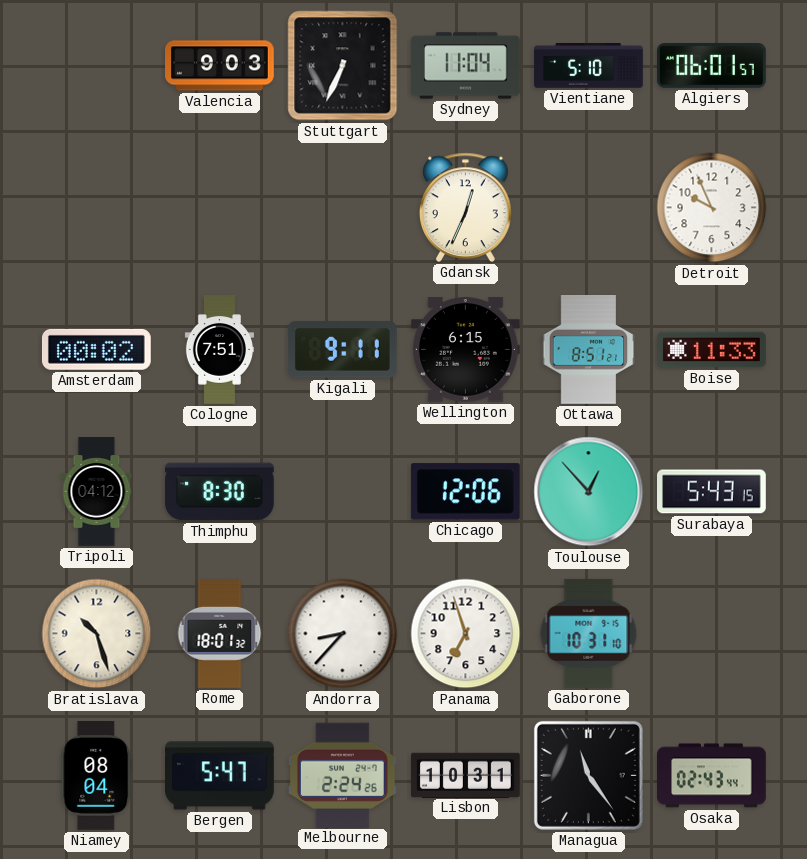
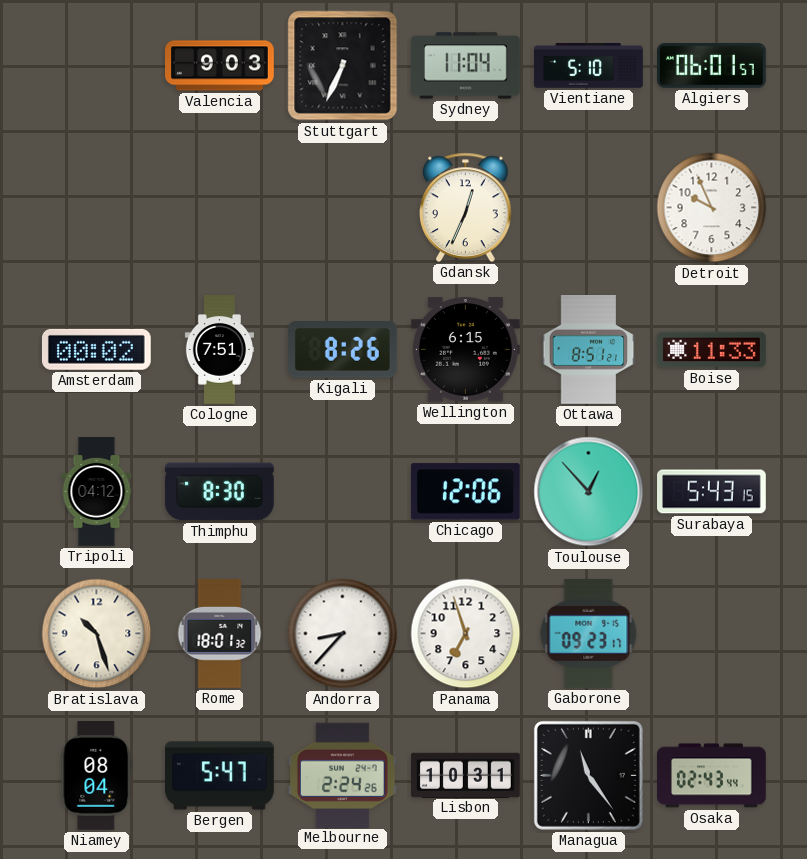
Kigali: 9:11 -> 8:26
Gaborone: 10:31 -> 09:23
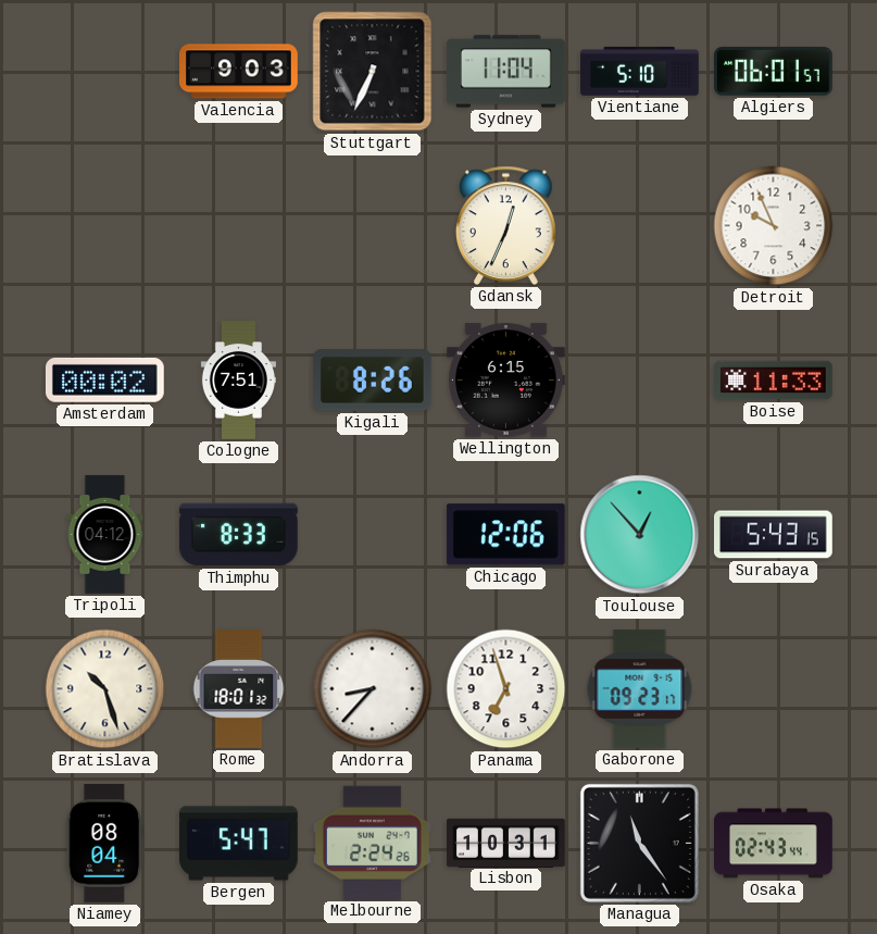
Ottawa: 8:51 -> none
Thimphu: 8:30 -> 8:33
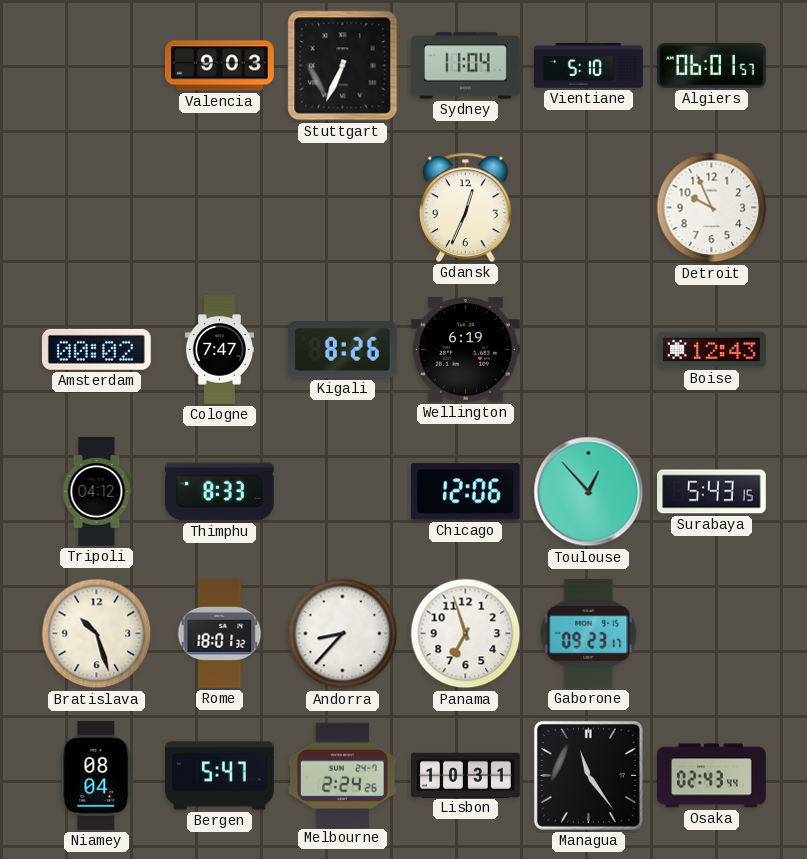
Cologne: 7:51 -> 7:47
Wellington: 6:15 -> 6:19
Boise: 11:33 -> 12:43
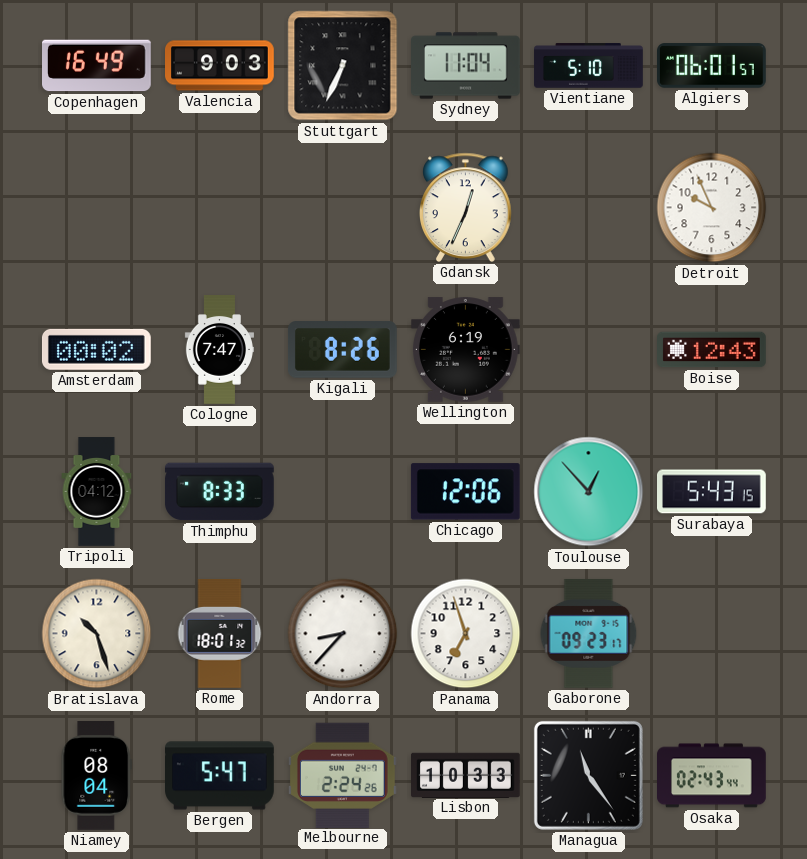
Copenhagen: none -> 16:49
Lisbon: 10:31 -> 10:33
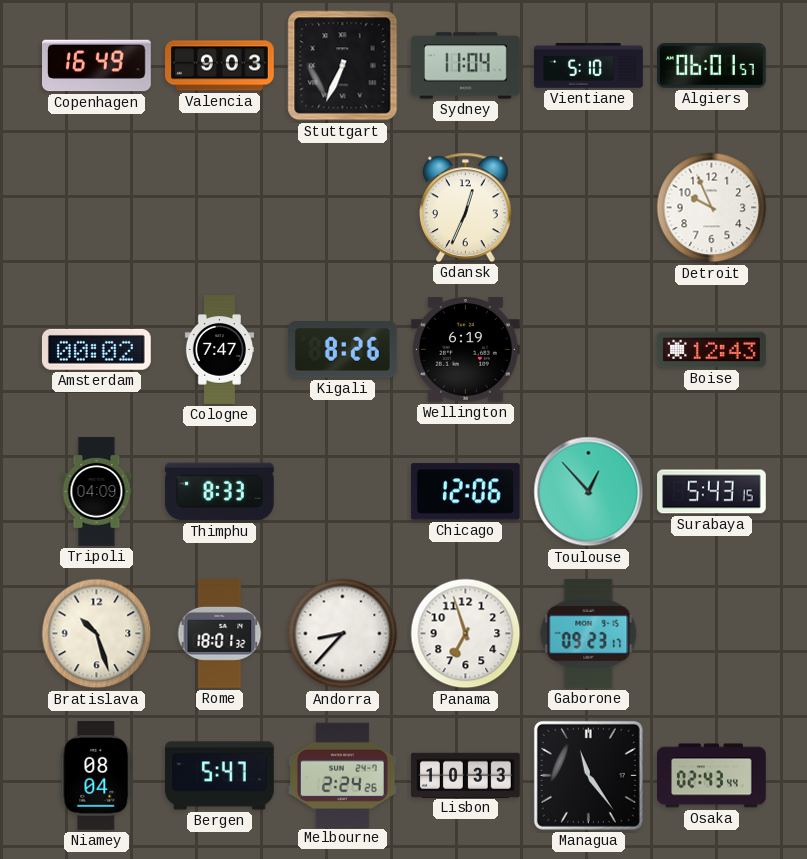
Tripoli: 04:12 -> 04:09
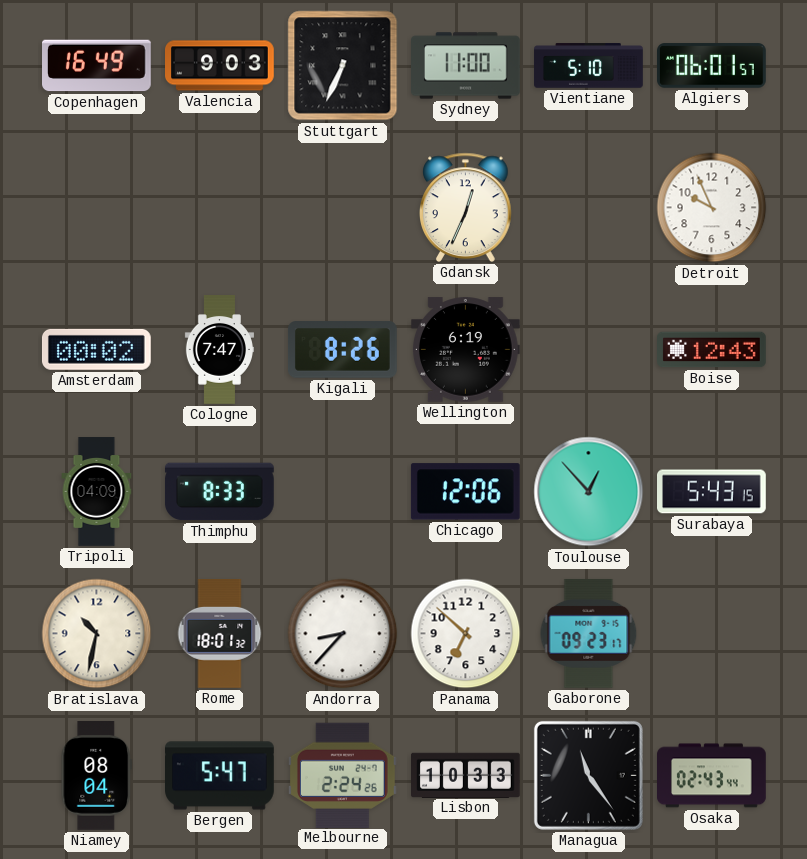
Sydney: 11:04 -> 11:00
Bratislava: 10:27 -> 10:32
Panama: 6:57 -> 6:52
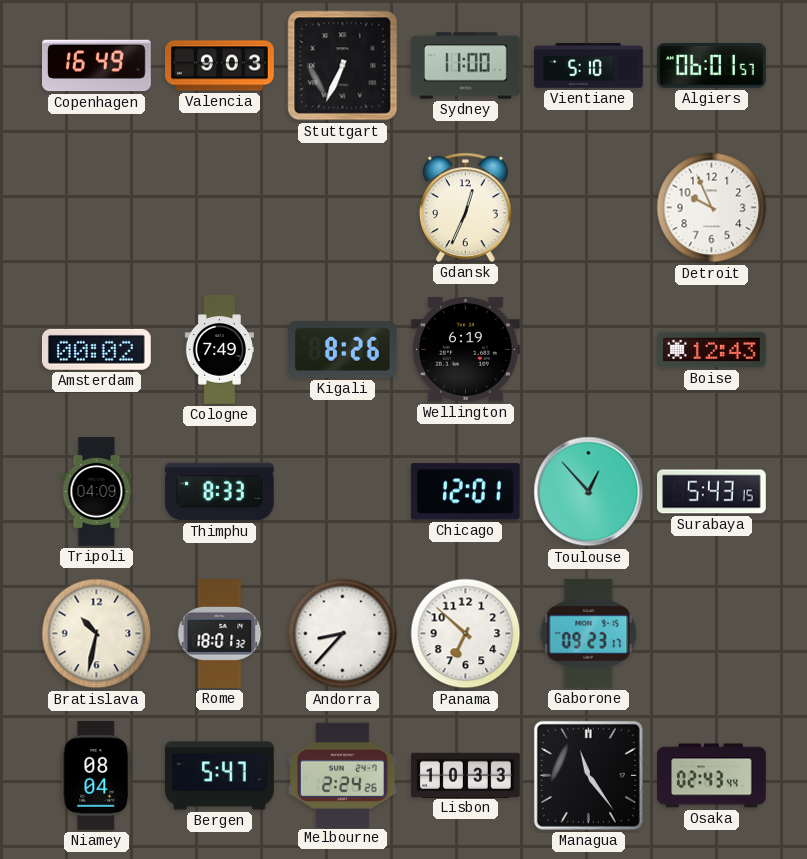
Cologne: 7:47 -> 7:49
Chicago: 12:06 -> 12:01
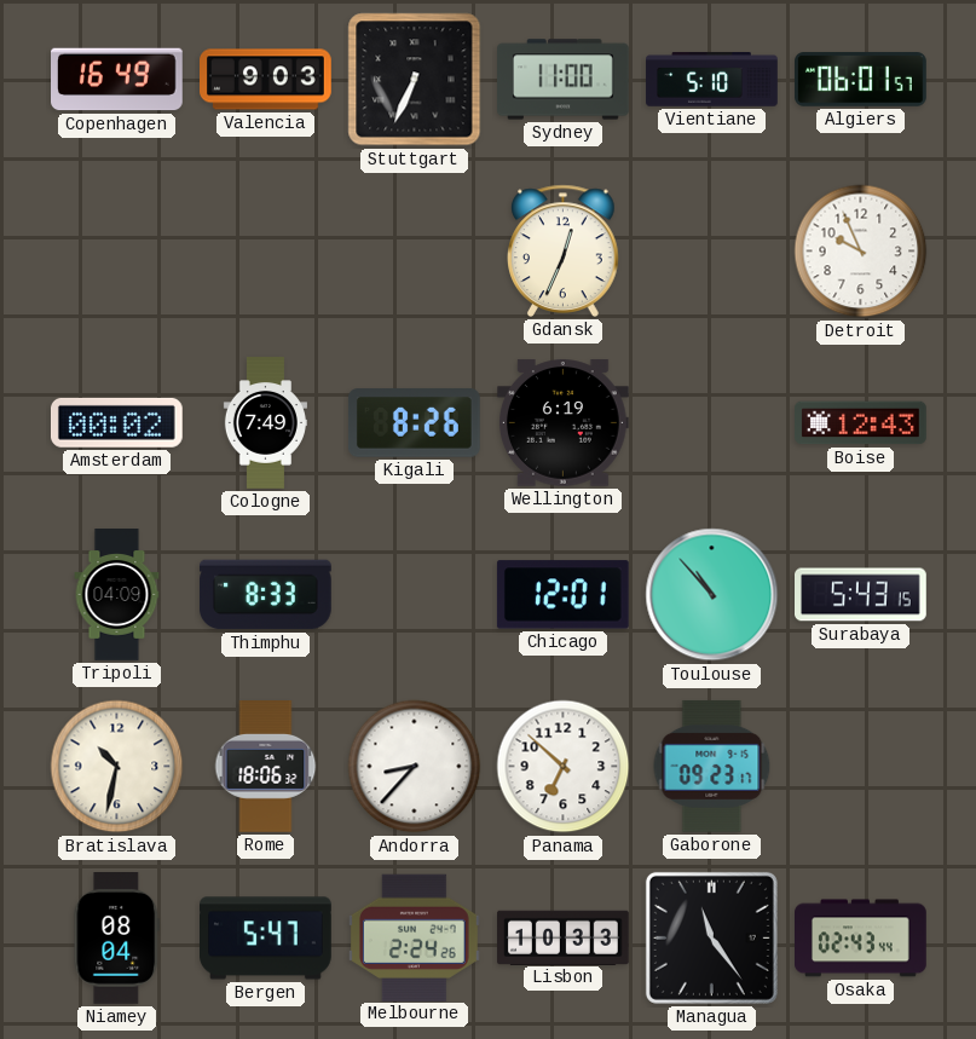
Toulouse: 12:53 -> 10:53
Rome: 18:01 -> 18:06
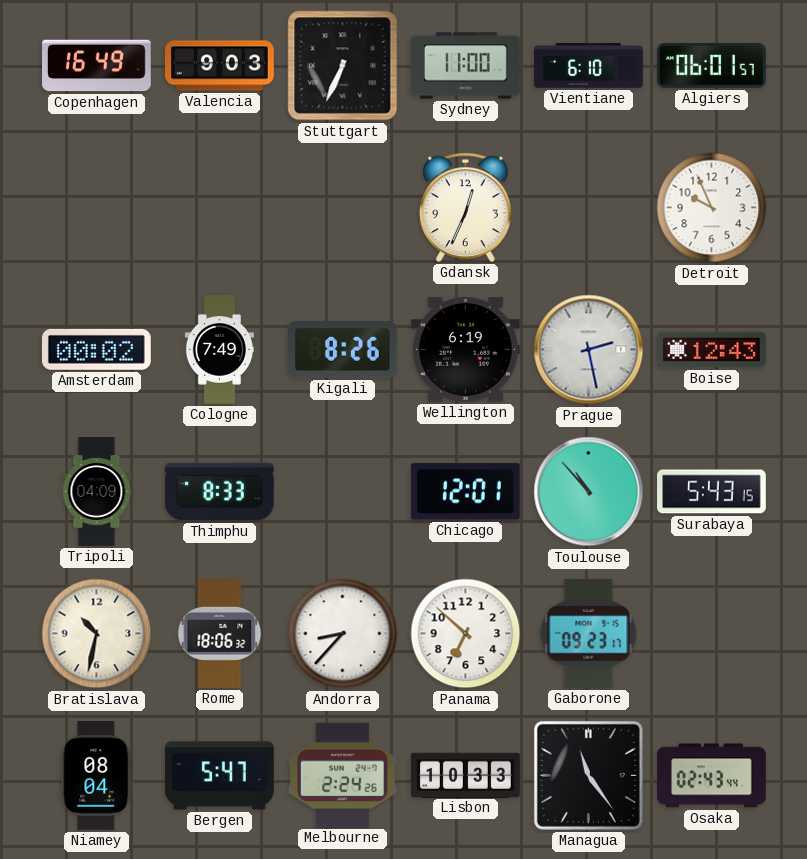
Vientiane: 5:10 -> 6:10
Prague: none -> 2:28
